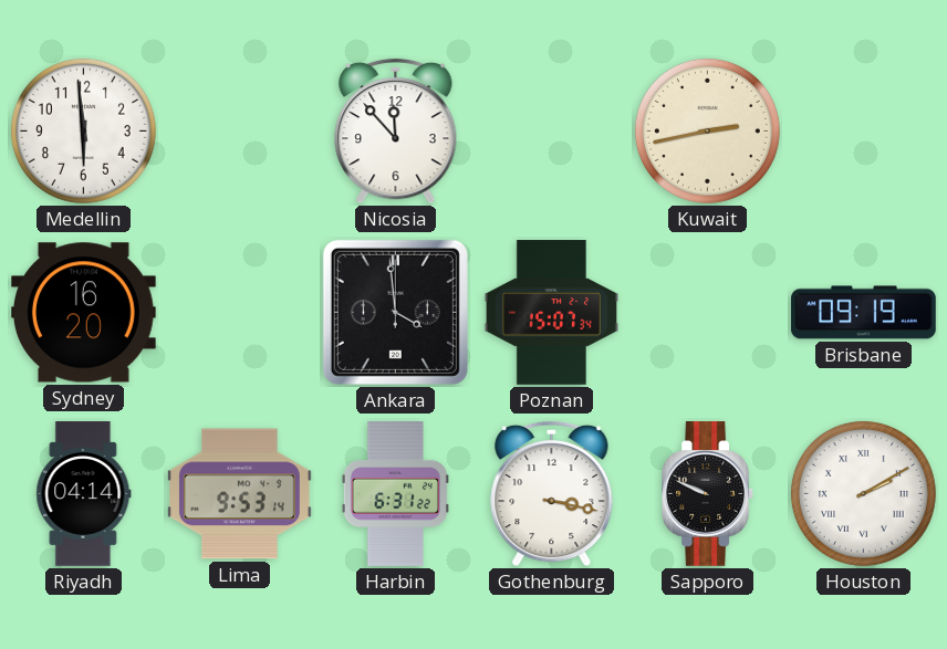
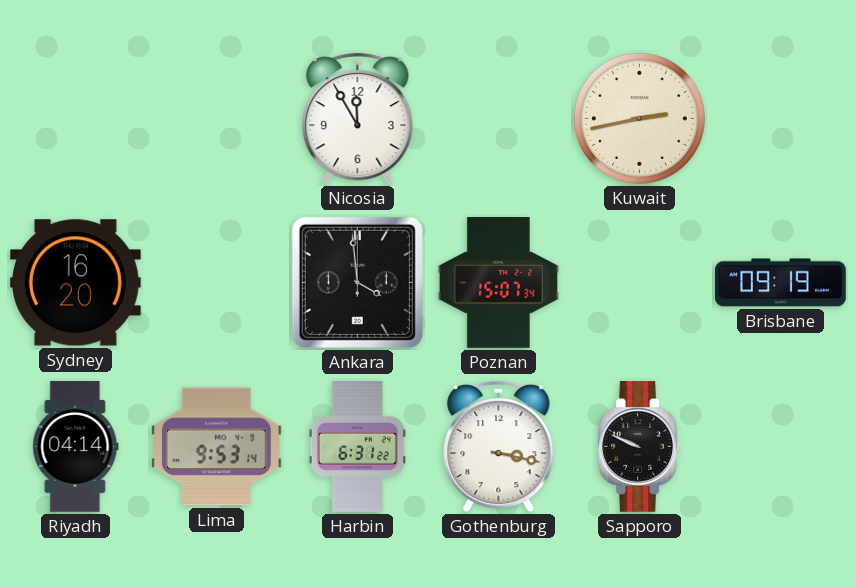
Medellin: 5:59 -> none
Nicosia: 11:53 -> 11:55
Houston: 2:10 -> none
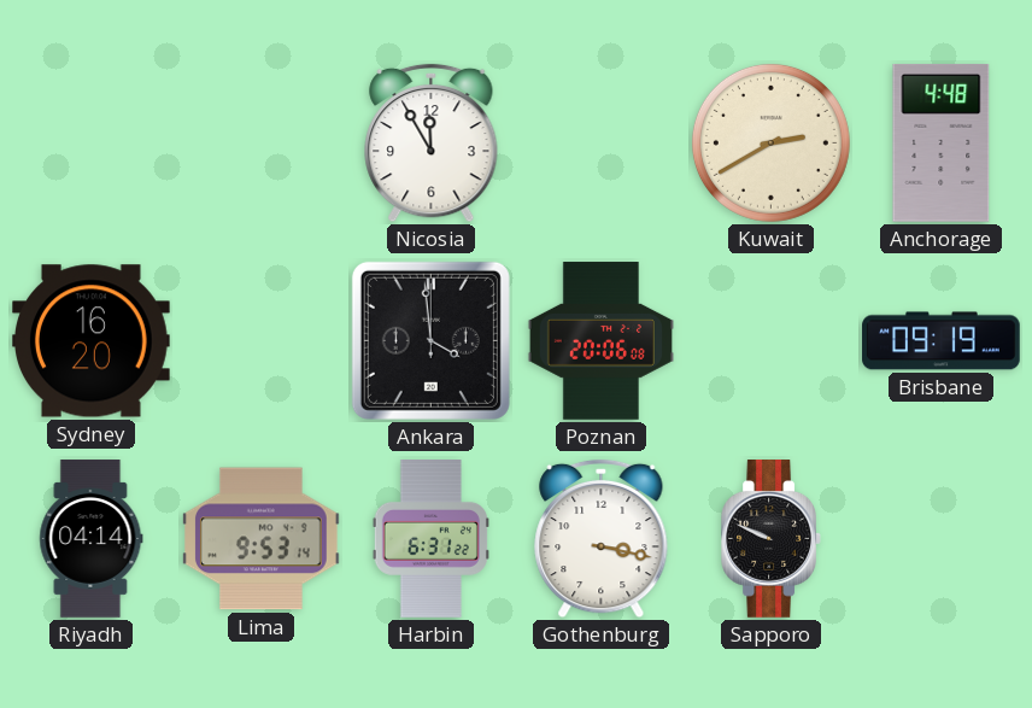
Kuwait: 2:43 -> 2:40
Anchorage: none -> 4:48
Poznan: 15:07 -> 20:06
